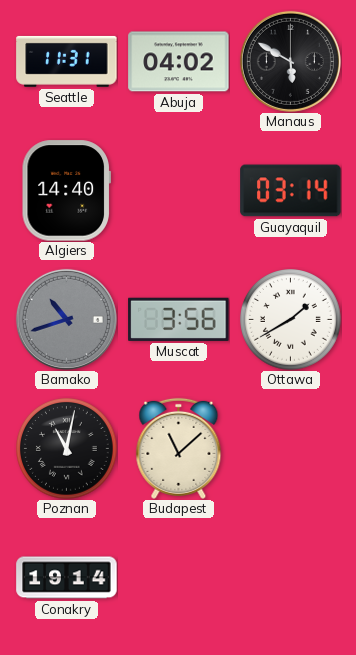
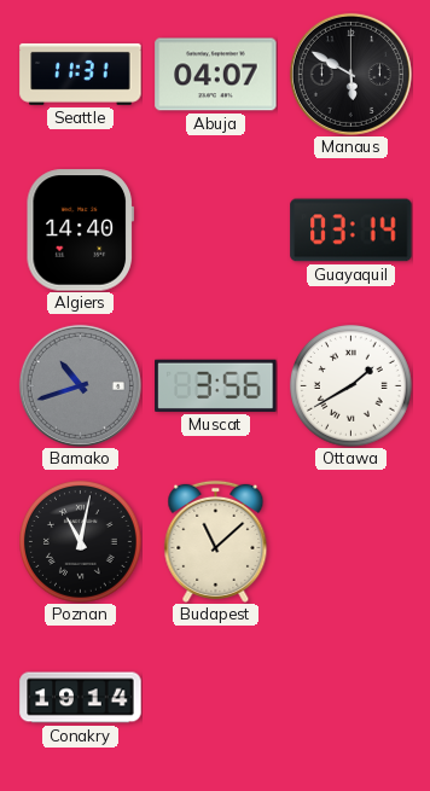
Abuja: 04:02 -> 04:07
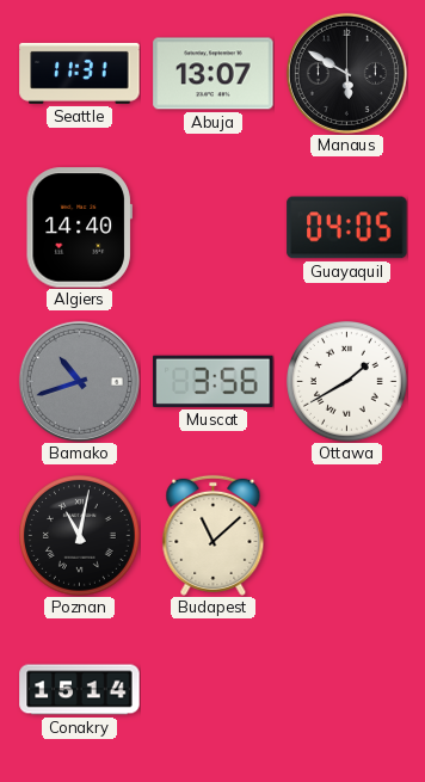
Abuja: 04:07 -> 13:07
Guayaquil: 03:14 -> 04:05
Conakry: 19:14 -> 15:14
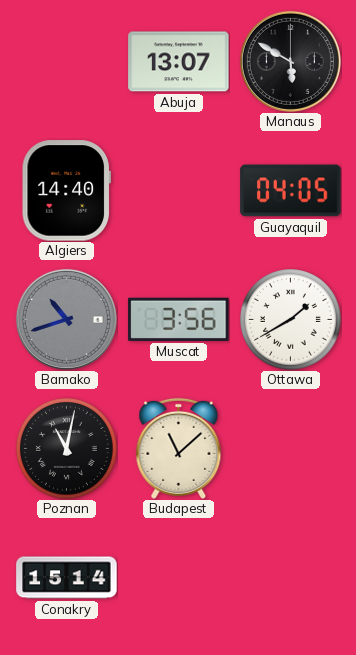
Seattle: 11:31 -> none
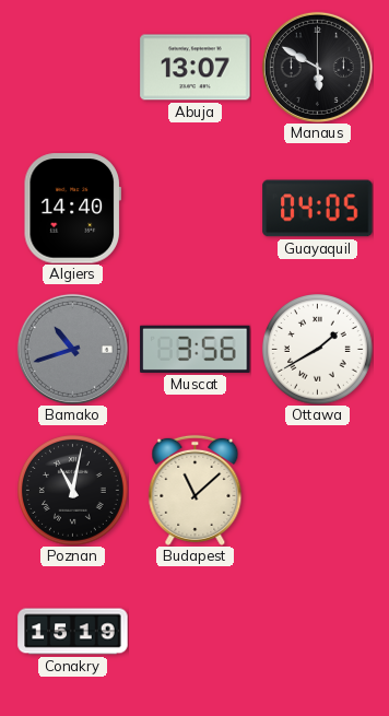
Conakry: 15:14 -> 15:19
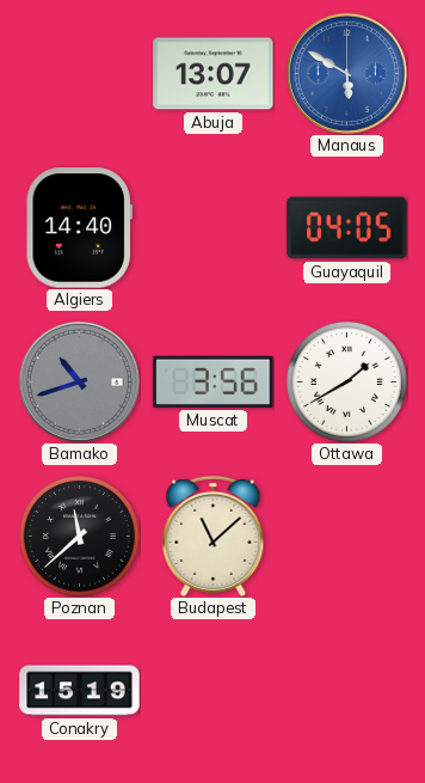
Manaus dial: black -> blue
Poznan: 11:02 -> 11:38
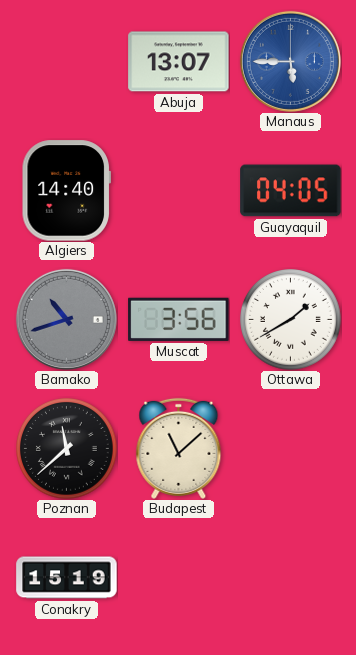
Manaus: 5:50 -> 5:45
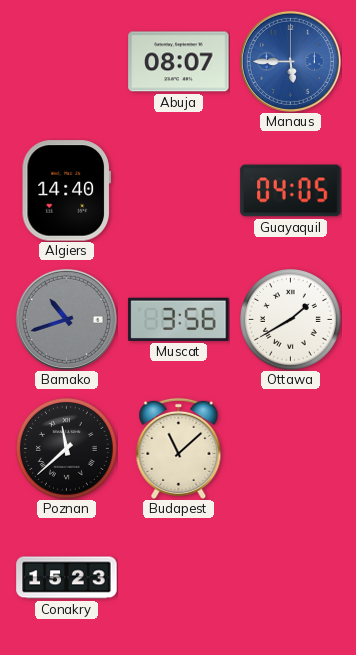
Abuja: 13:07 -> 08:07
Conakry: 15:19 -> 15:23
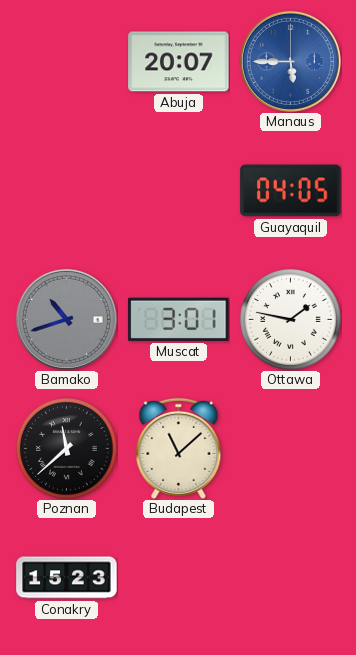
Abuja: 08:07 -> 20:07
Algiers: 14:40 -> none
Muscat: 3:56 -> 3:01
Ottawa: 1:40 -> 1:47
